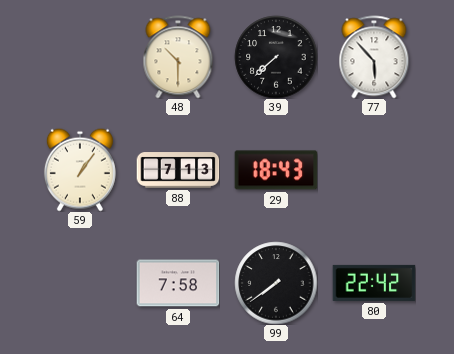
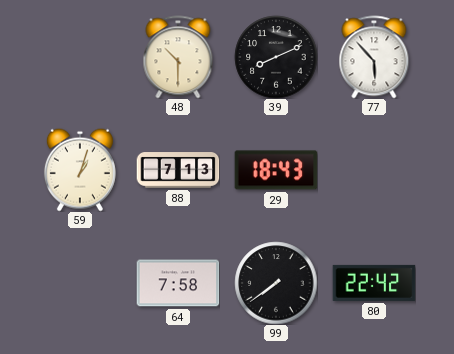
39: 7:38 -> 8:11
59: 1:06 -> 1:03
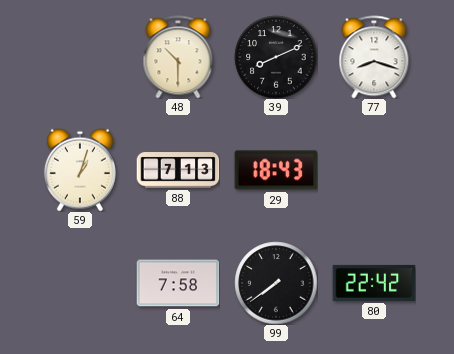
77: 5:53 -> 8:18
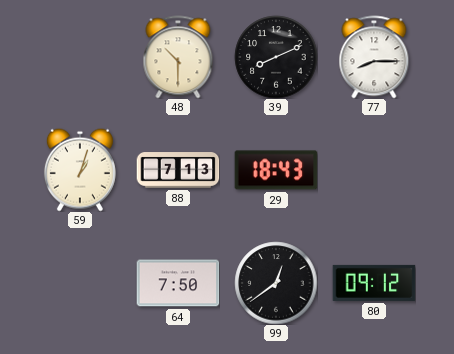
77: 8:18 -> 8:15
64: 7:58 -> 7:50
99: 7:39 -> 12:39
80: 22:42 -> 09:12
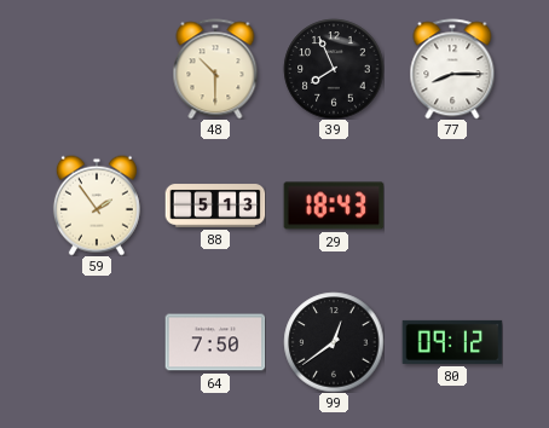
39: 8:11 -> 7:56
59: 1:03 -> 1:54
88: 7:13 -> 5:13
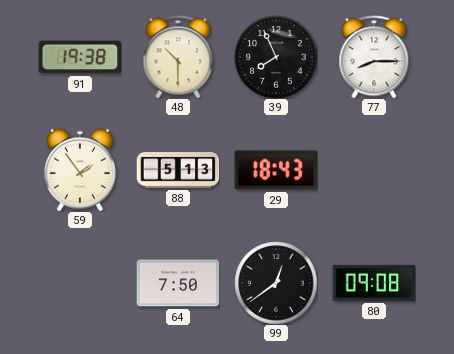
91: none -> 19:38
80: 09:12 -> 09:08
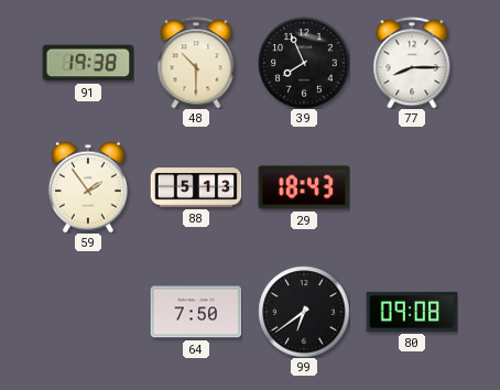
99: 12:39 -> 6:39
